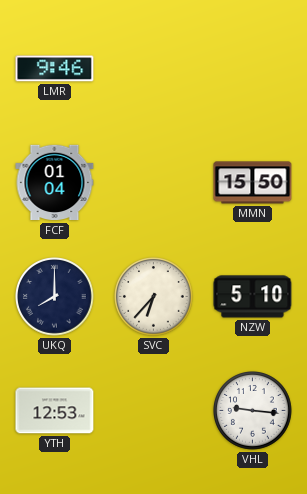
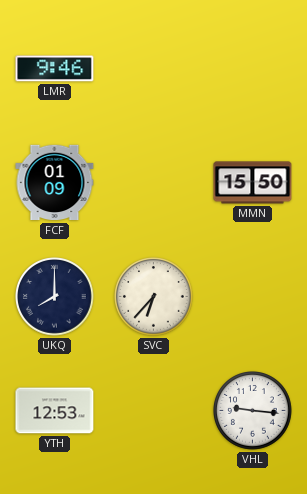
FCF: 01:04 -> 01:09
NZW: 5:10 -> none
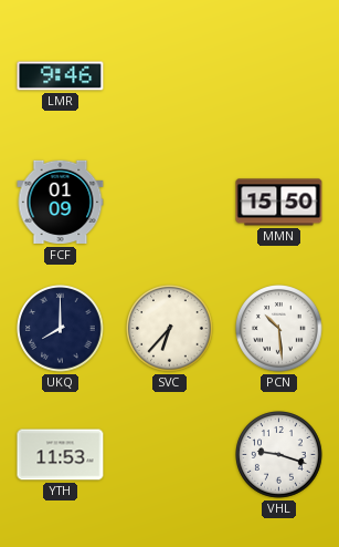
PCN: none -> 10:29
YTH: 12:53 -> 11:53
VHL: 9:16 -> 9:18
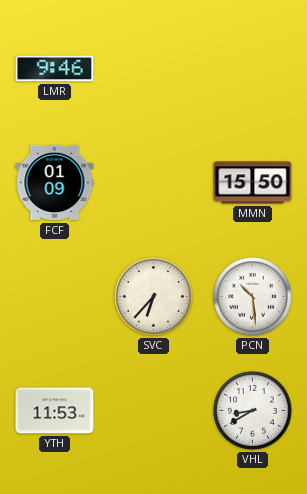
UKQ: 8:00 -> none
VHL: 9:18 -> 8:40
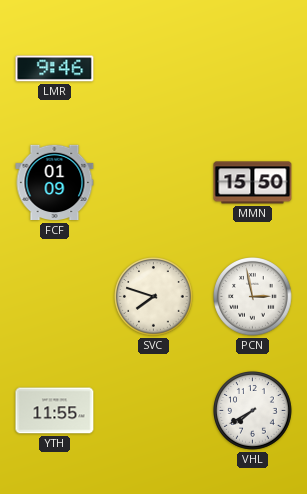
SVC: 6:37 -> 7:48
PCN: 10:29 -> 2:58
YTH: 11:53 -> 11:55
VHL: 8:40 -> 7:40
